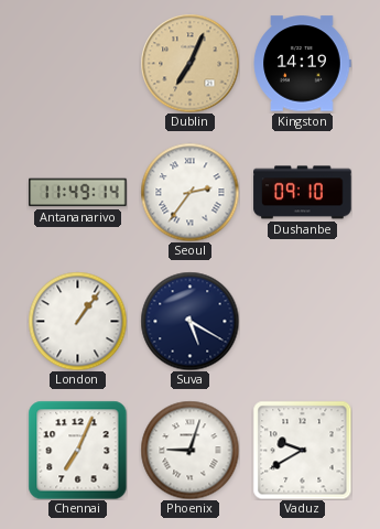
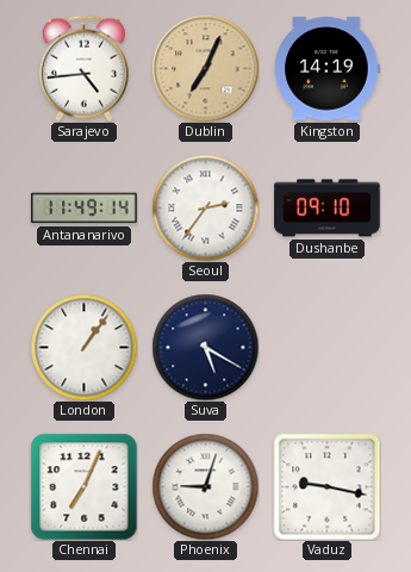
Sarajevo: none -> 4:44
Vaduz: 9:40 -> 9:17
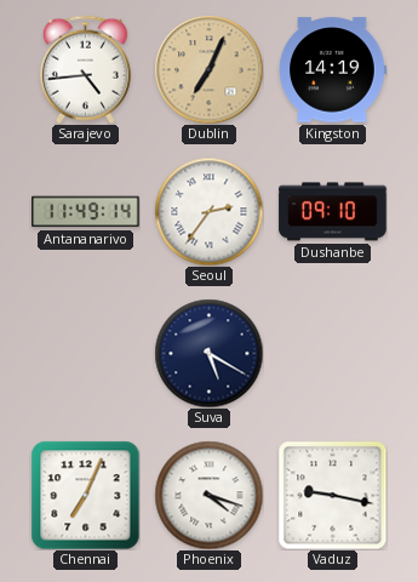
London: 1:06 -> none
Phoenix: 9:03 -> 4:18
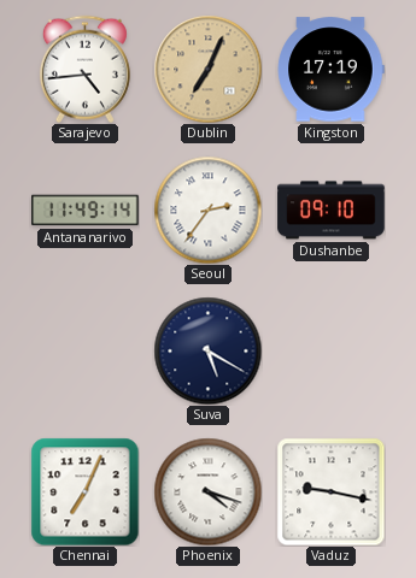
Kingston: 14:19 -> 17:19
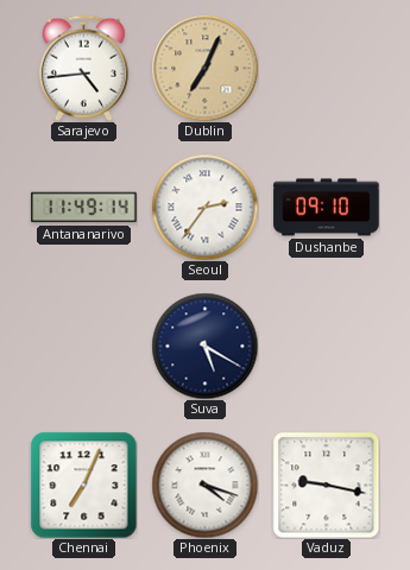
Kingston: 17:19 -> none
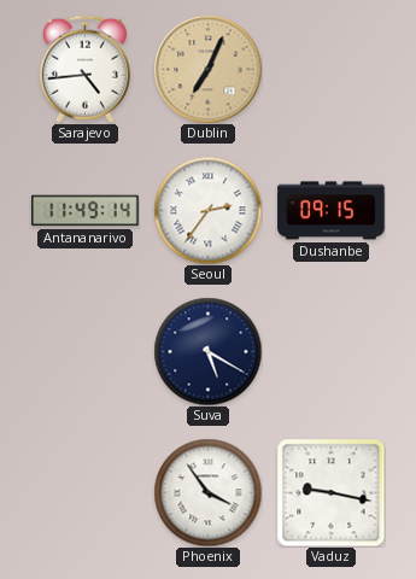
Dushanbe: 09:10 -> 09:15
Chennai: 7:04 -> none
Phoenix: 4:18 -> 3:54
